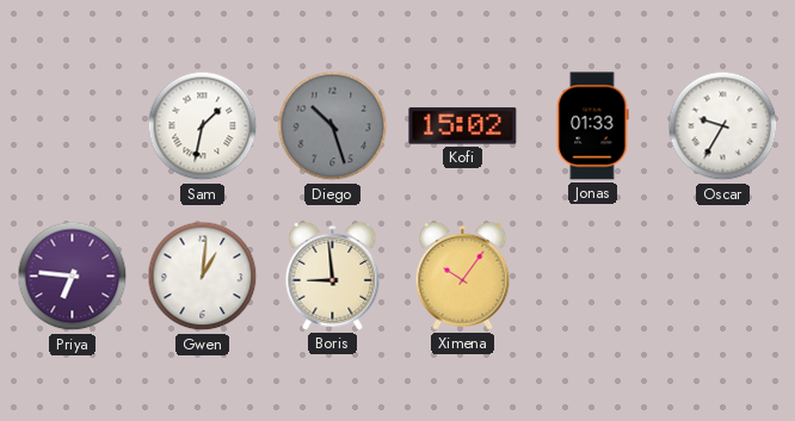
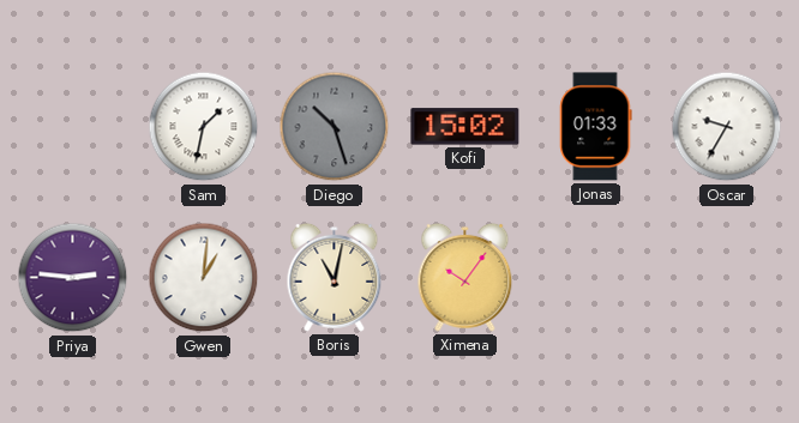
Priya: 6:46 -> 2:46
Boris: 8:59 -> 11:02
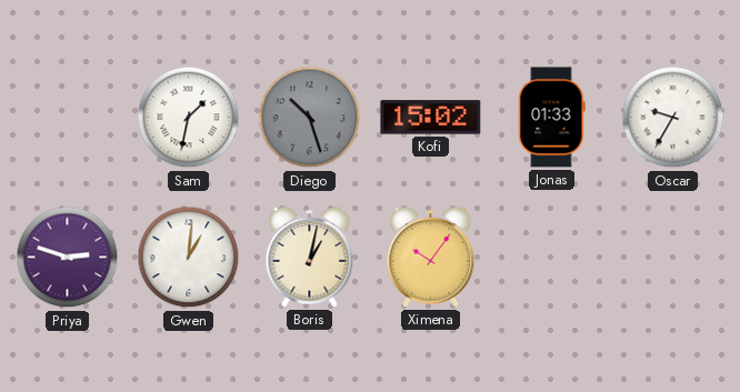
Priya: 2:46 -> 2:48
Boris: 11:02 -> 1:02
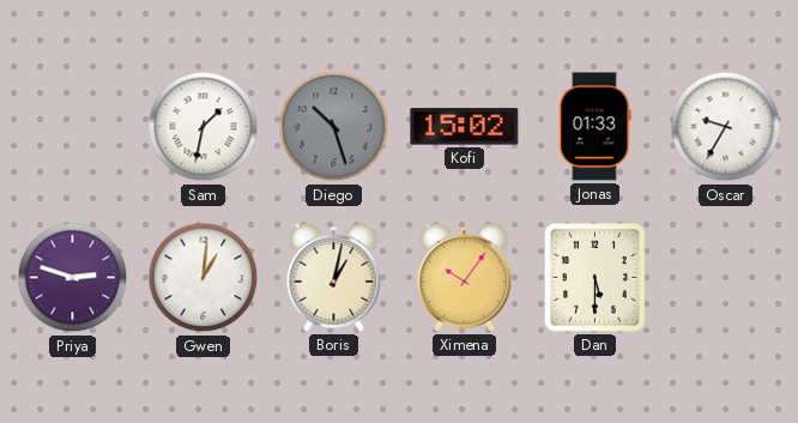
Dan: none -> 5:30
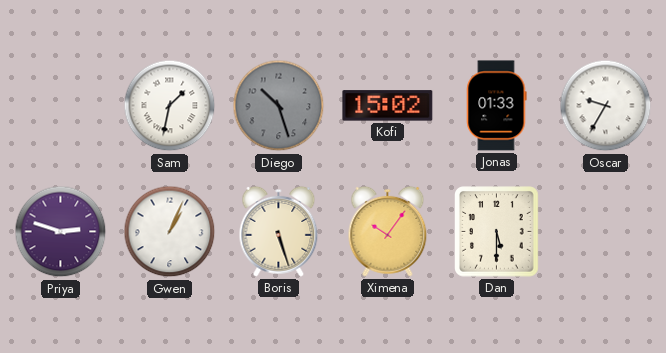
Gwen: 1:01 -> 1:04
Boris: 1:02 -> 5:27
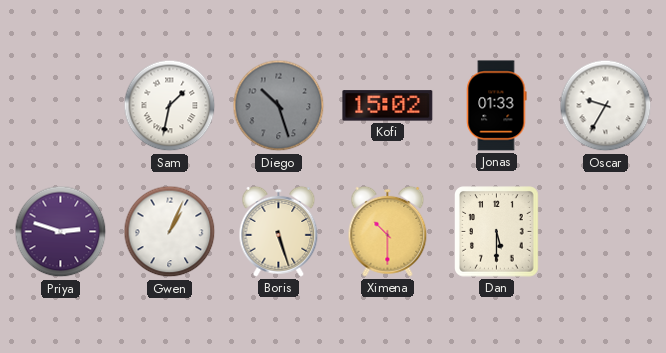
Ximena: 10:06 -> 10:30
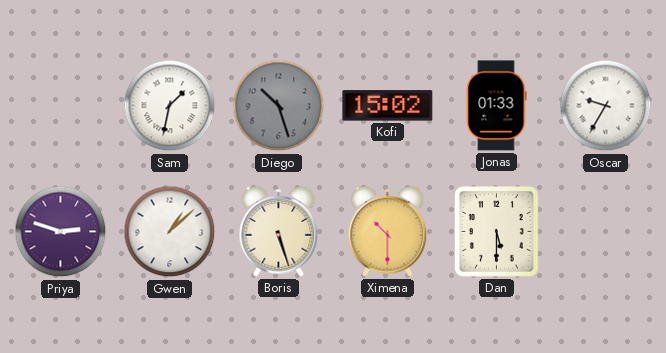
Gwen: 1:04 -> 1:08
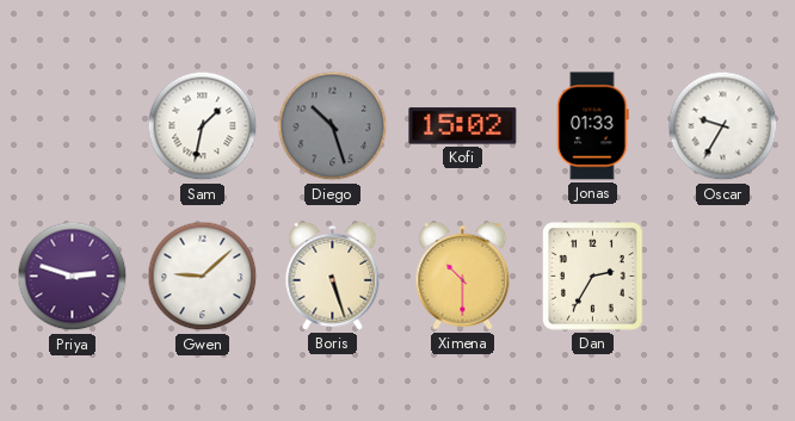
Gwen: 1:08 -> 9:08
Dan: 5:30 -> 2:35
